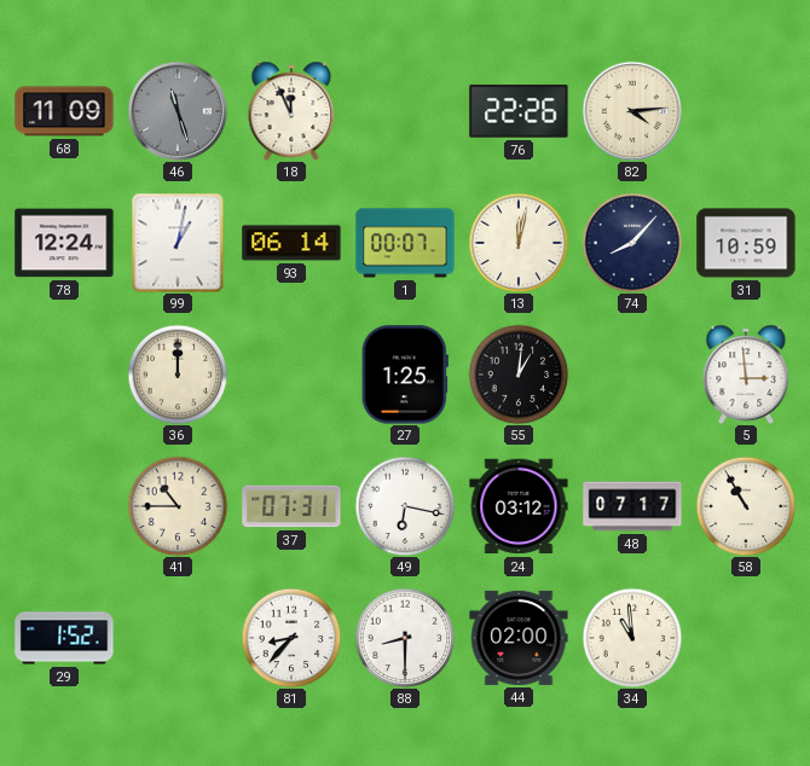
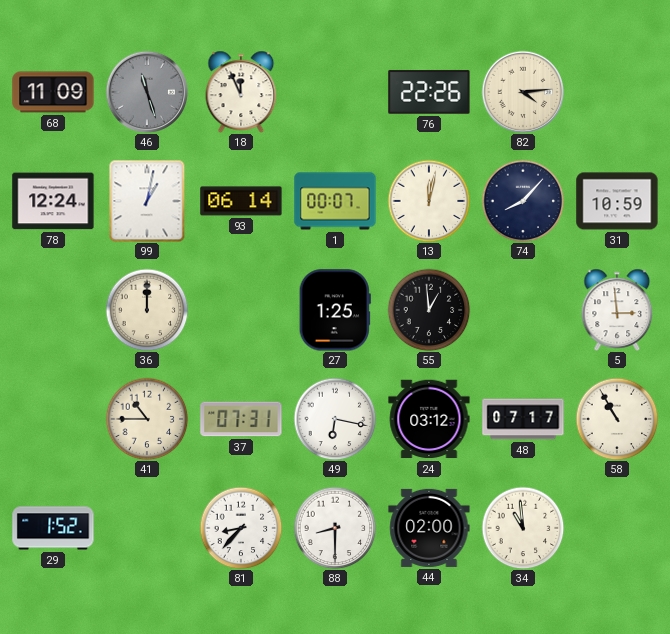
55: 1:01 -> 12:59
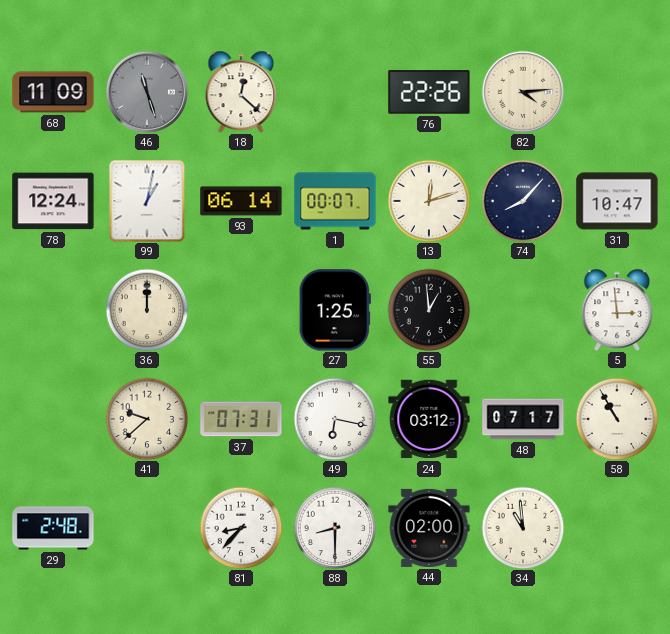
18: 11:56 -> 12:22
13: 12:02 -> 12:12
31: 10:59 -> 10:47
41: 10:45 -> 9:38
29: 1:52 -> 2:48
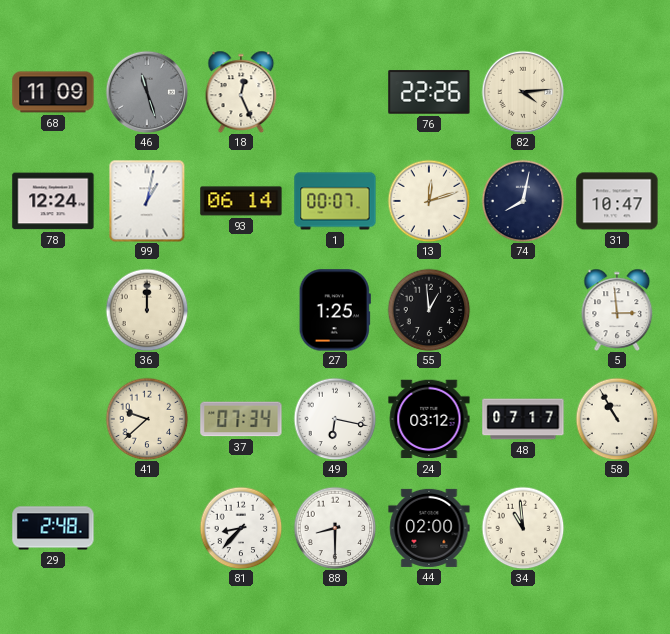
18: 12:22 -> 12:26
74: 8:07 -> 8:02
37: 07:31 -> 07:34
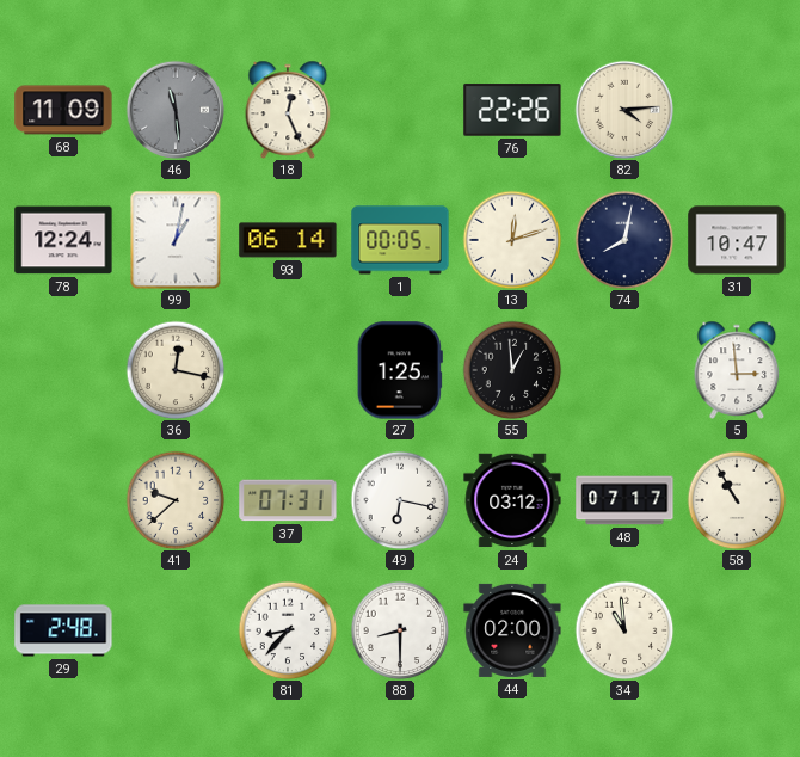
46: 11:27 -> 11:29
1: 00:07 -> 00:05
36: 12:00 -> 12:17
37: 07:34 -> 07:31
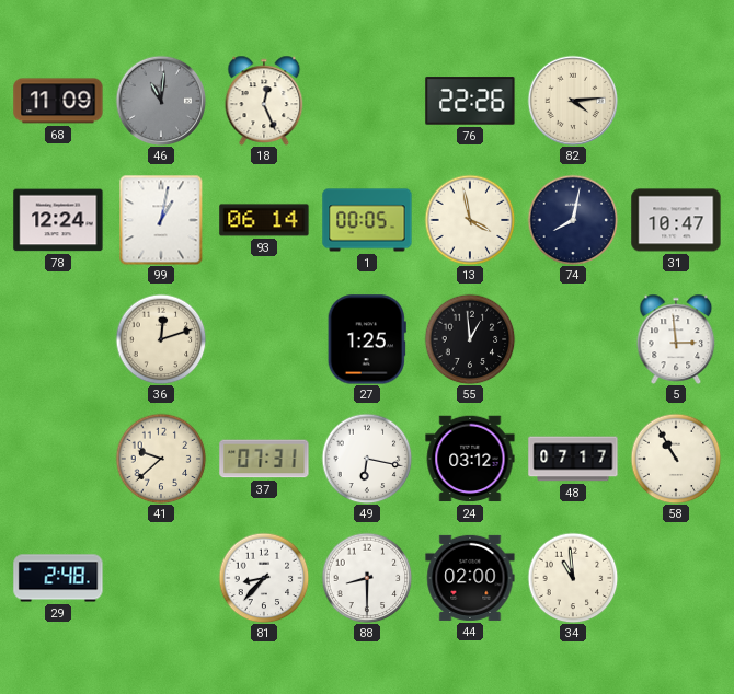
46: 11:29 -> 11:01
13: 12:12 -> 3:58
36: 12:17 -> 12:12
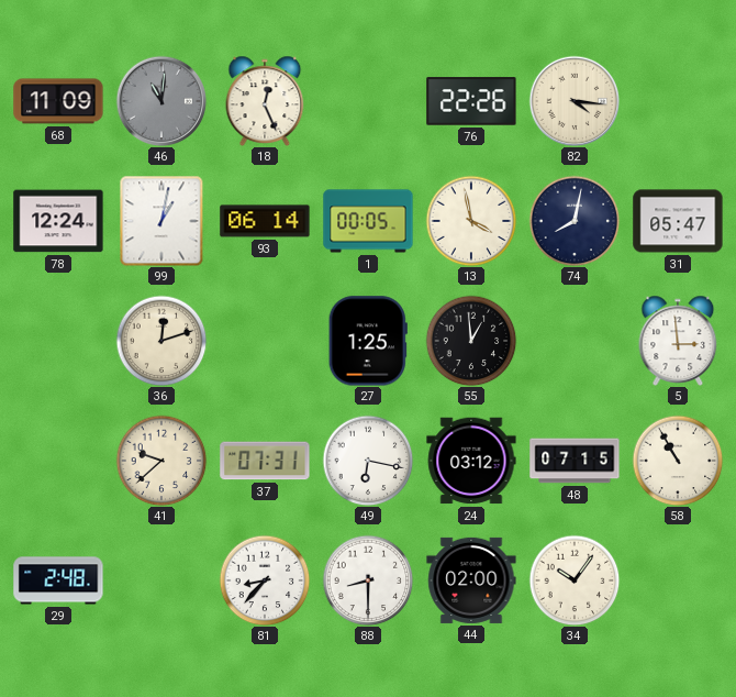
82: 4:14 -> 4:16
31: 10:47 -> 05:47
48: 07:17 -> 07:15
34: 10:59 -> 10:06
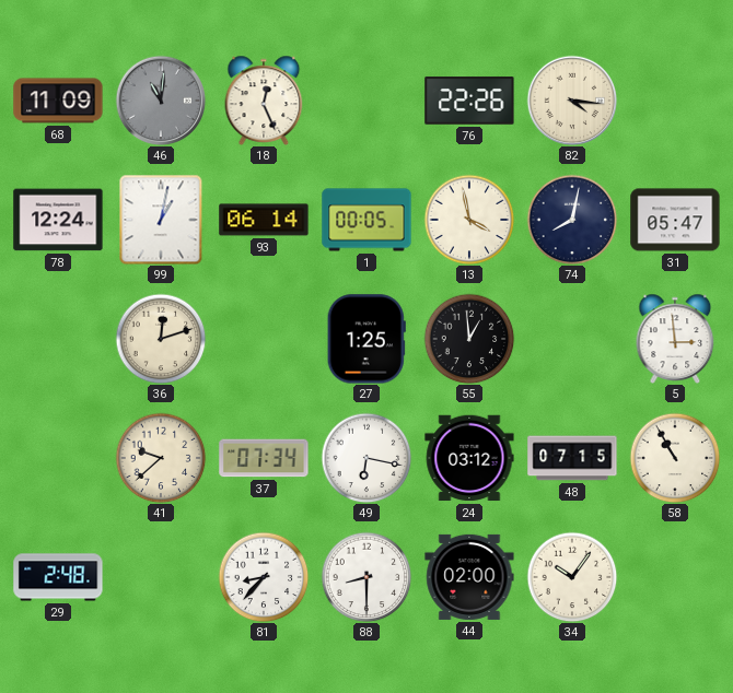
37: 07:31 -> 07:34
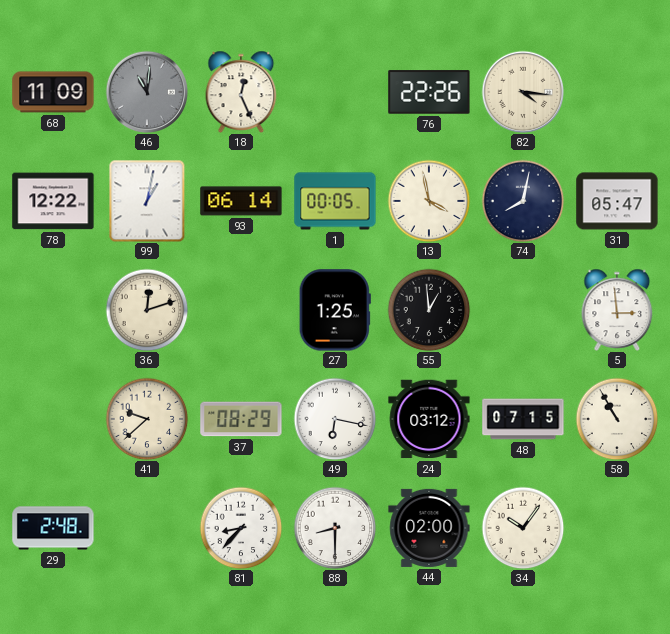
78: 12:24 -> 12:22
37: 07:34 -> 08:29
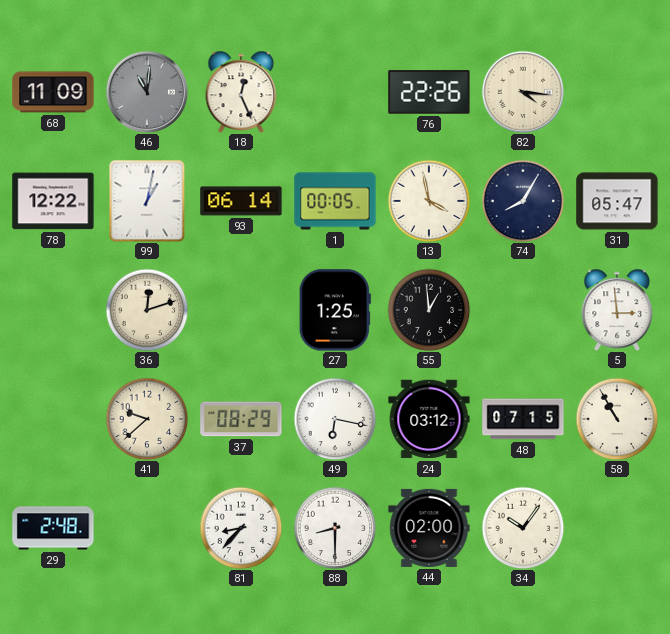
74: 8:02 -> 8:05
